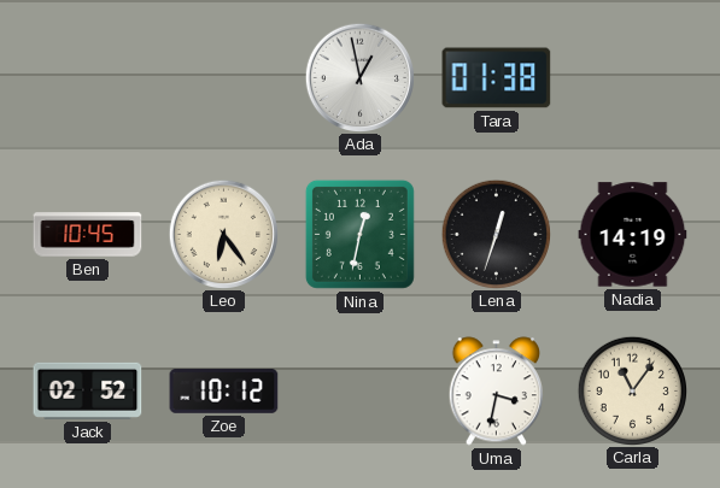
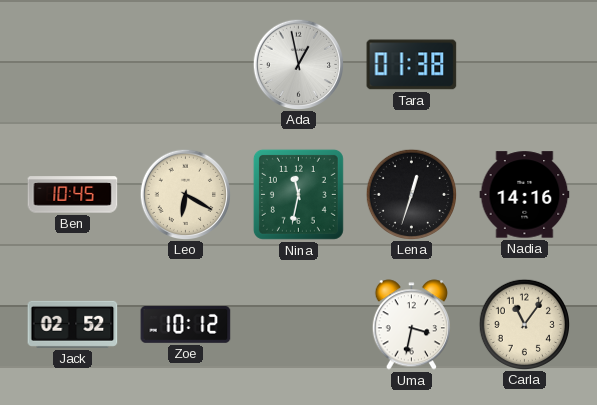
Leo: 6:24 -> 6:20
Nina: 12:32 -> 11:32
Nadia: 14:19 -> 14:16
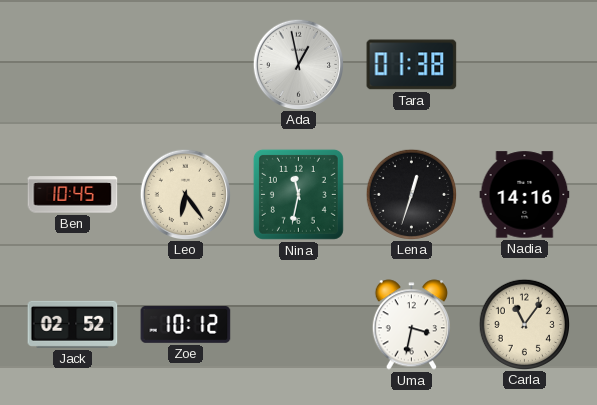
Leo: 6:20 -> 6:24
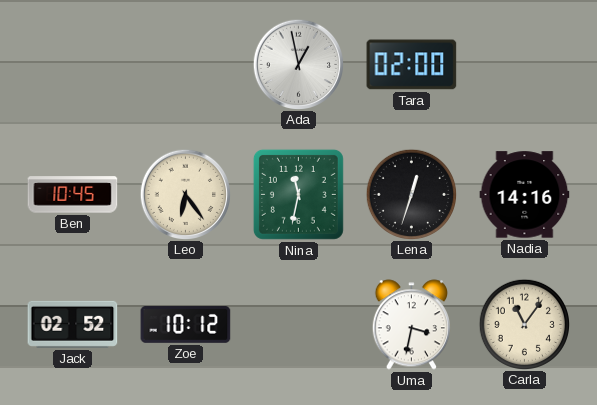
Tara: 01:38 -> 02:00
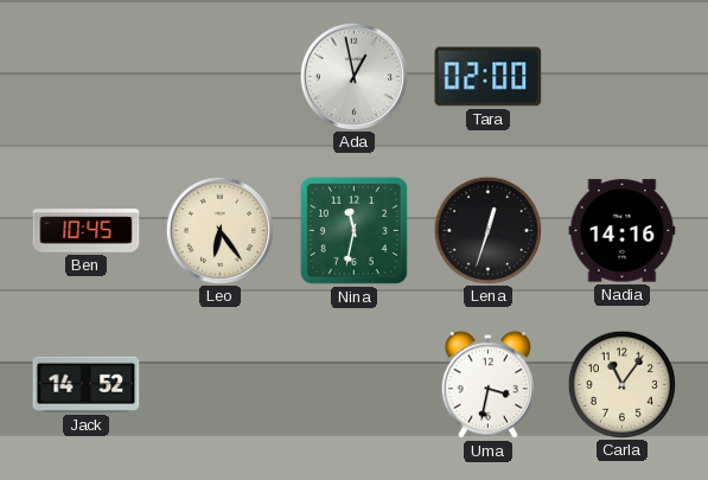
Jack: 02:52 -> 14:52
Zoe: 10:12 -> none
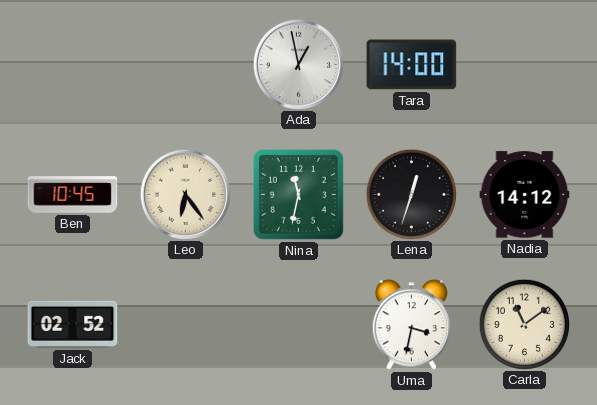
Tara: 02:00 -> 14:00
Nadia: 14:16 -> 14:12
Jack: 14:52 -> 02:52
Carla: 11:06 -> 11:09
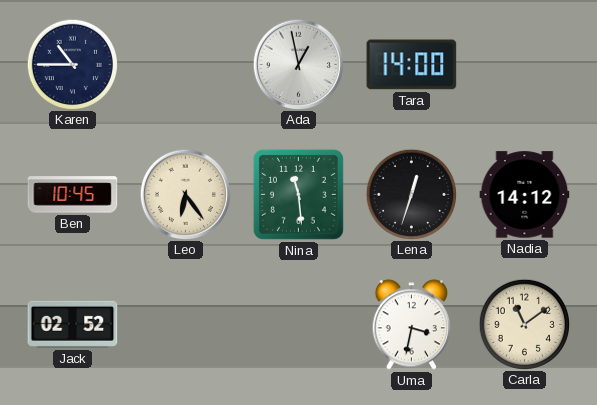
Karen: none -> 10:45
Nina: 11:32 -> 11:29
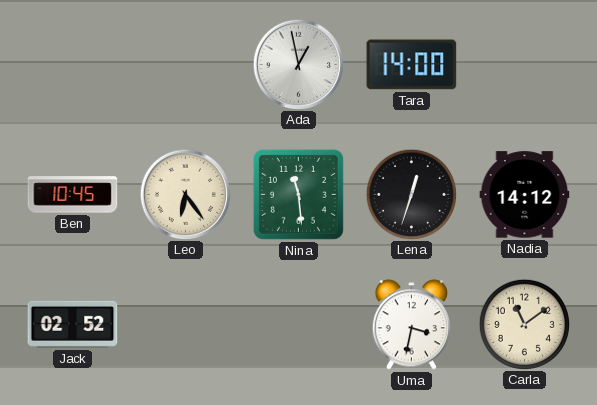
Karen: 10:45 -> none
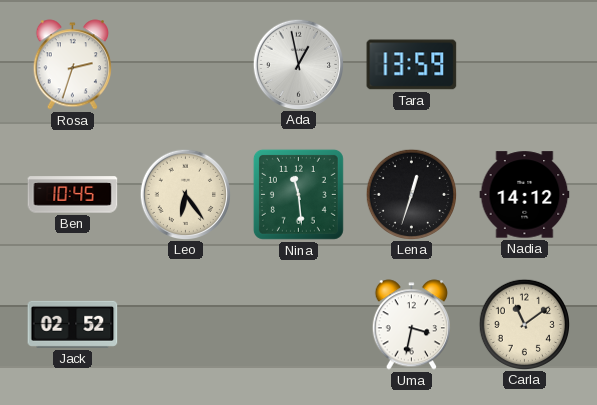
Rosa: none -> 2:33
Tara: 14:00 -> 13:59
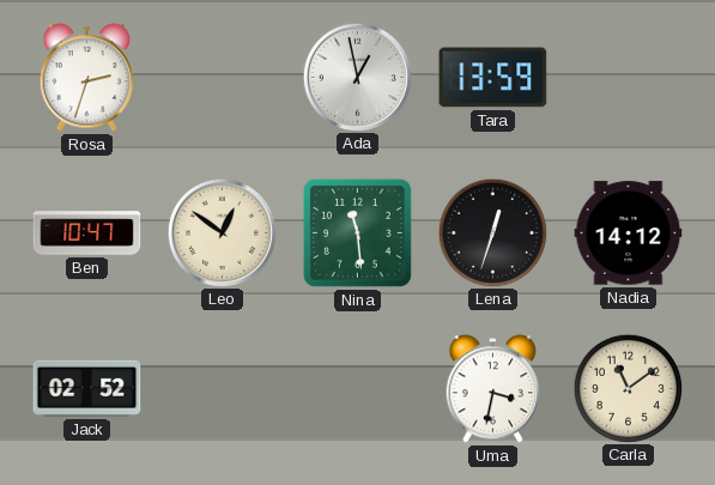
Ben: 10:45 -> 10:47
Leo: 6:24 -> 12:51
